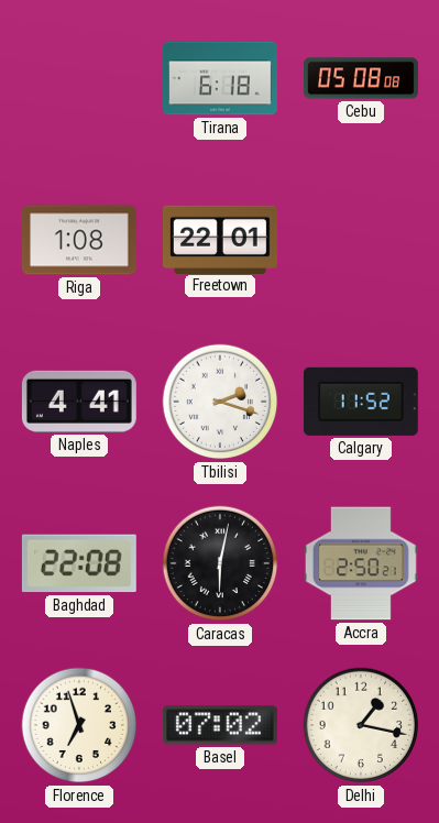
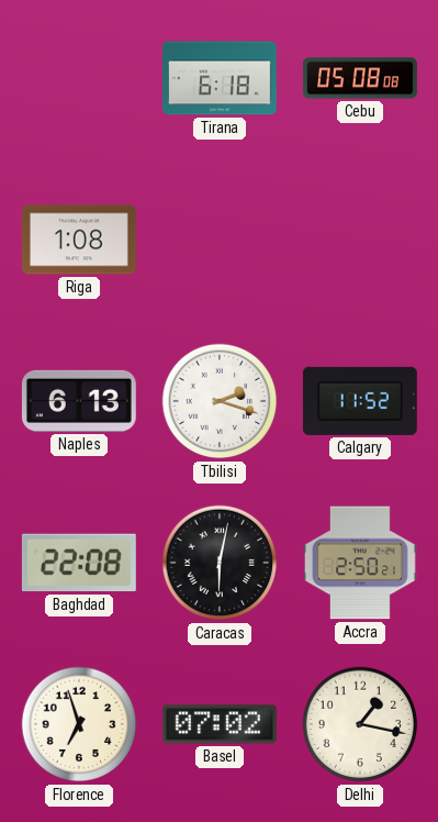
Freetown: 22:01 -> none
Naples: 4:41 -> 6:13
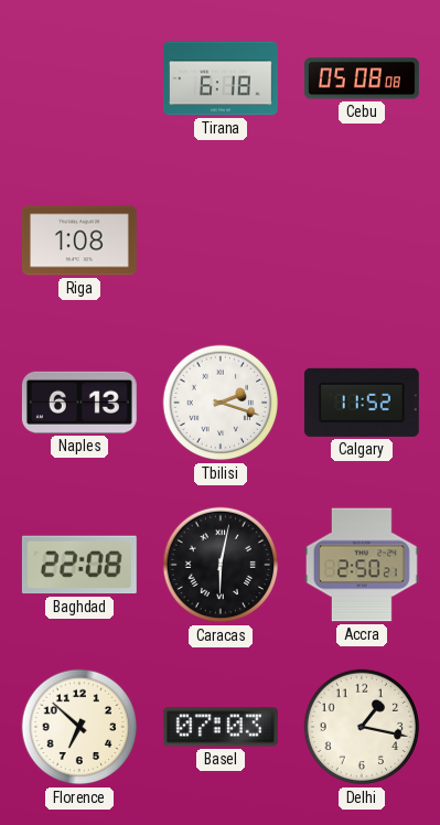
Florence: 6:57 -> 6:52
Basel: 07:02 -> 07:03
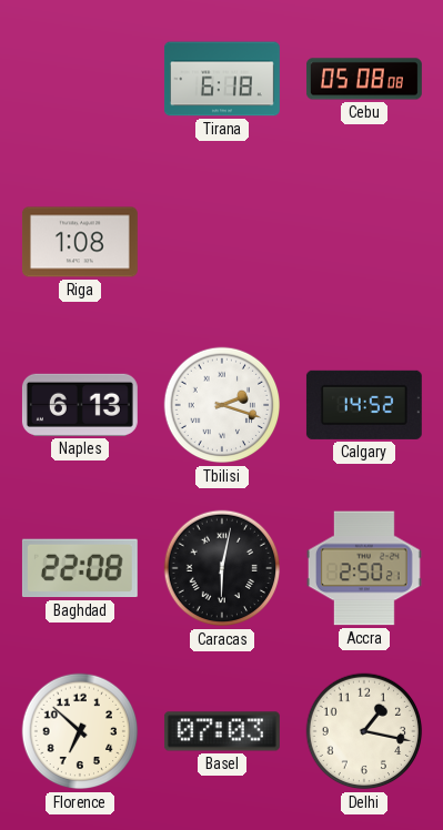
Calgary: 11:52 -> 14:52
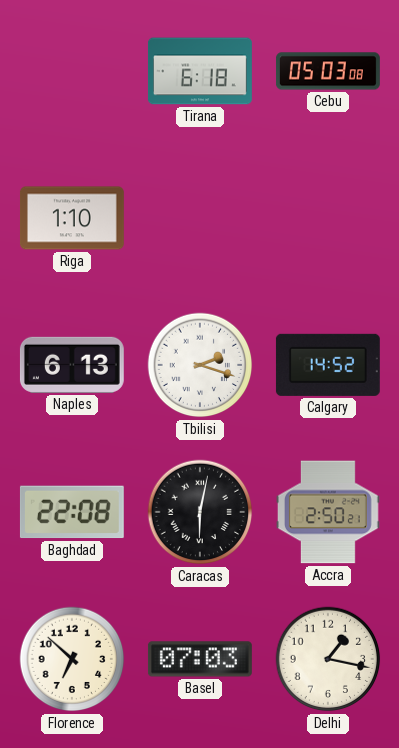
Cebu: 05:08 -> 05:03
Riga: 1:08 -> 1:10
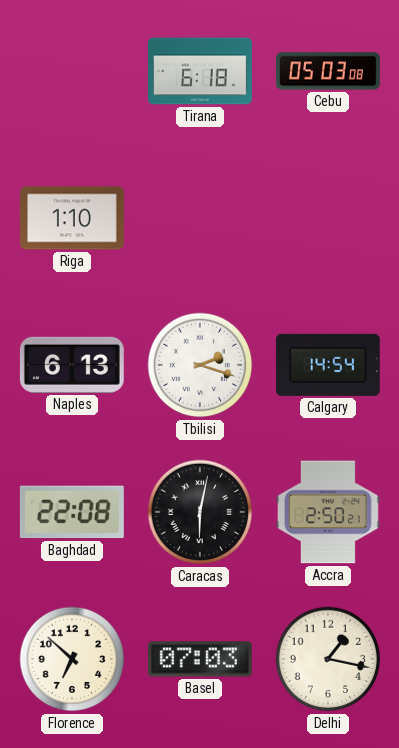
Calgary: 14:52 -> 14:54
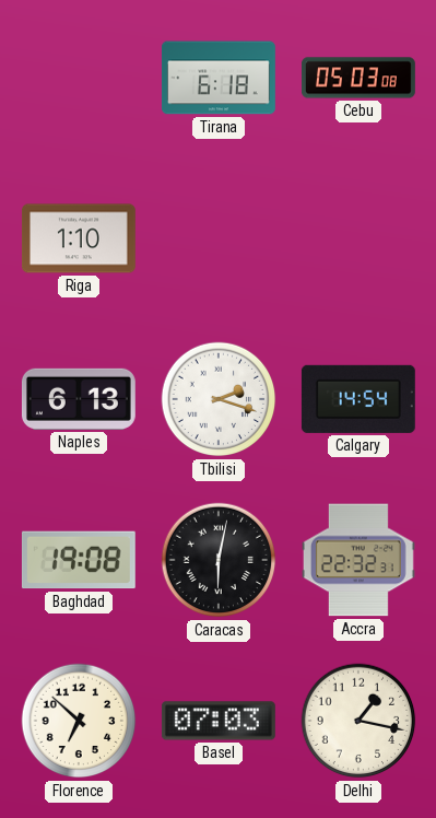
Baghdad: 22:08 -> 19:08
Accra: 2:50 -> 22:32
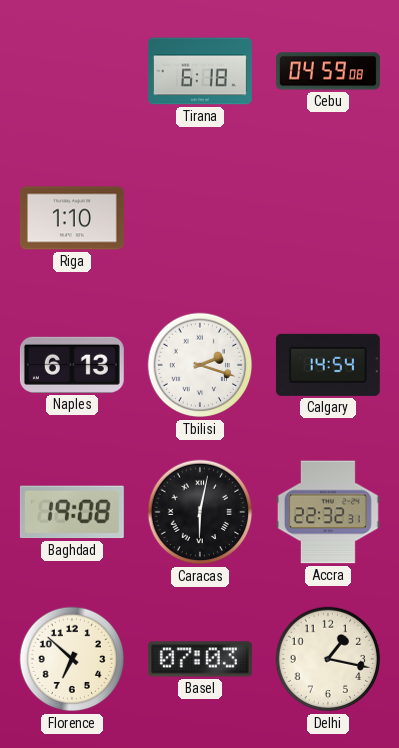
Cebu: 05:03 -> 04:59
